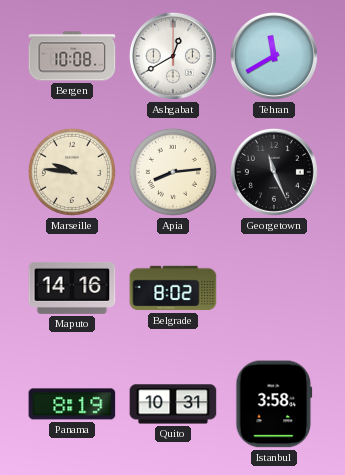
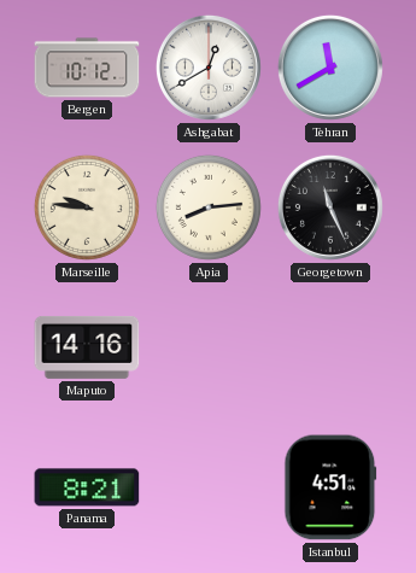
Bergen: 10:08 -> 10:12
Belgrade: 8:02 -> none
Panama: 8:19 -> 8:21
Quito: 10:31 -> none
Istanbul: 3:58 -> 4:51
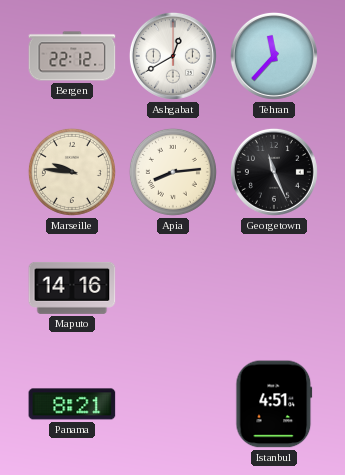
Bergen: 10:12 -> 22:12
Tehran: 11:40 -> 11:37
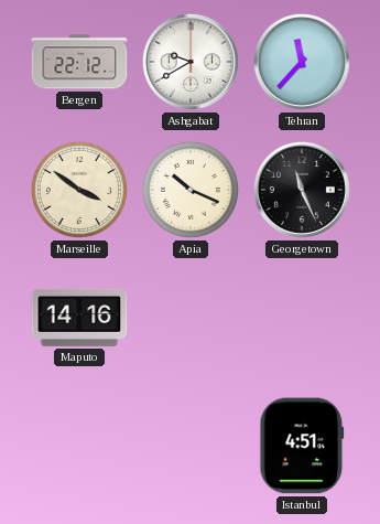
Ashgabat: 12:40 -> 9:40
Marseille: 9:46 -> 3:51
Apia: 8:14 -> 10:19
Panama: 8:21 -> none
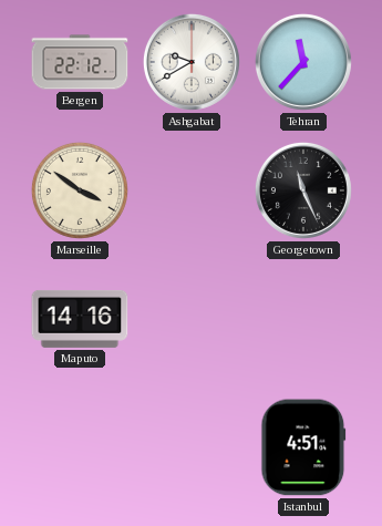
Apia: 10:19 -> none
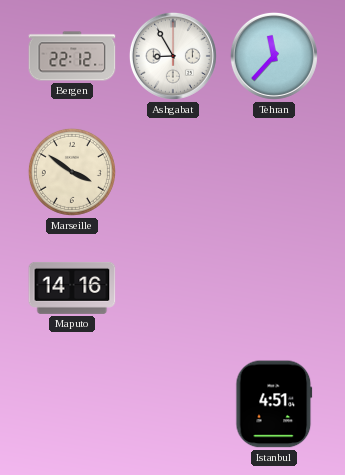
Ashgabat: 9:40 -> 8:55
Georgetown: 11:26 -> none
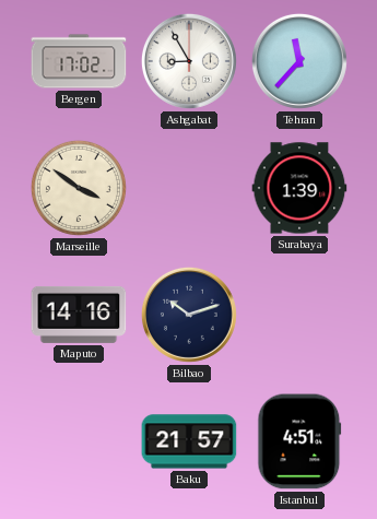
Bergen: 22:12 -> 17:02
Surabaya: none -> 1:39
Bilbao: none -> 10:12
Baku: none -> 21:57
